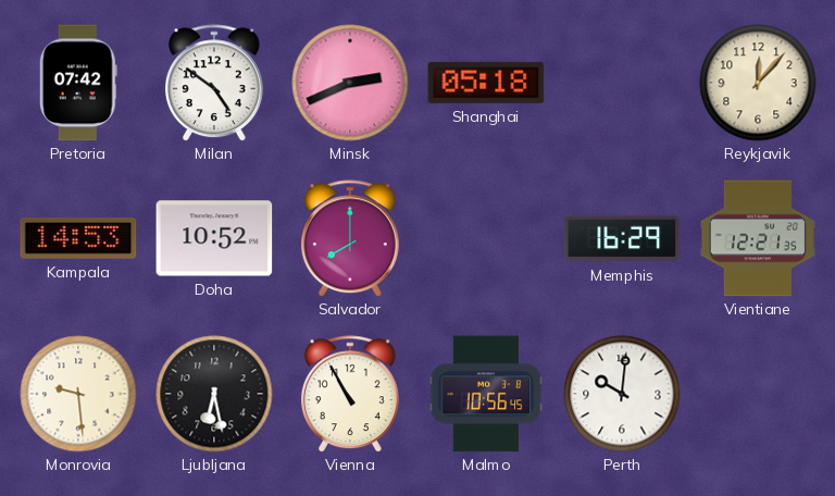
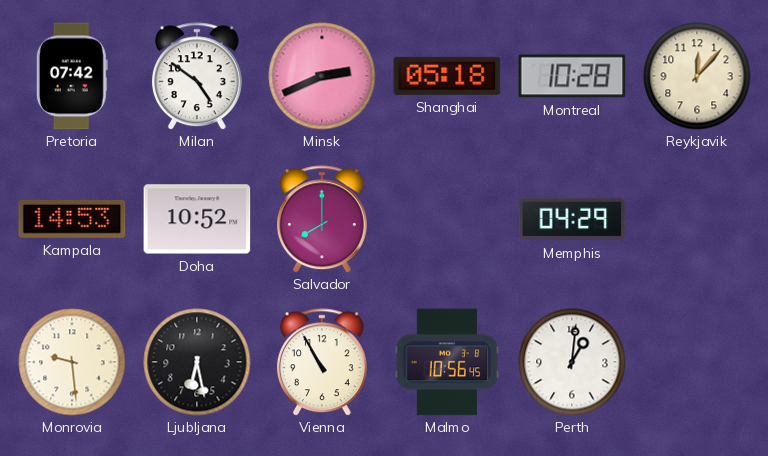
Montreal: none -> 10:28
Memphis: 16:29 -> 04:29
Vientiane: 12:21 -> none
Perth: 10:01 -> 1:01
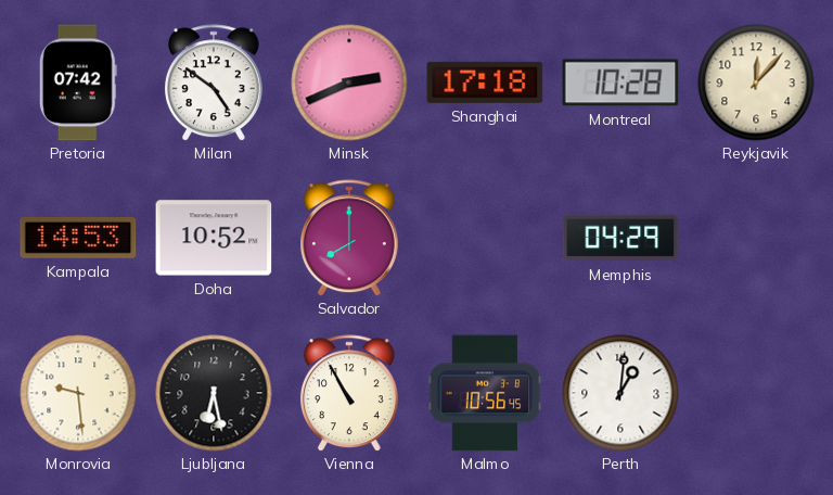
Shanghai: 05:18 -> 17:18
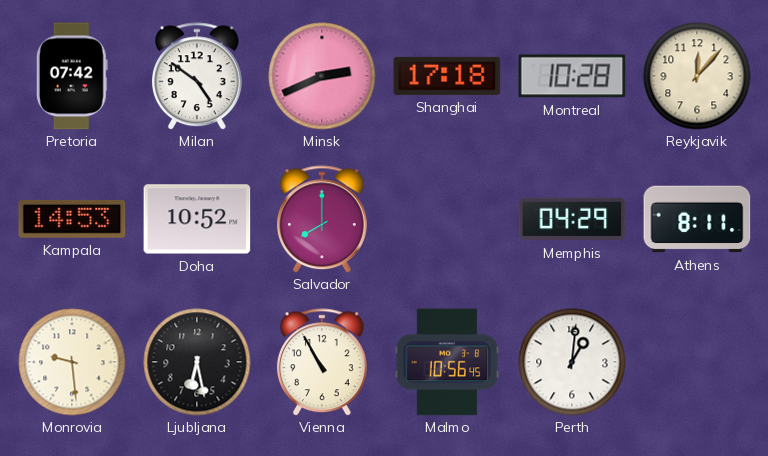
Athens: none -> 8:11
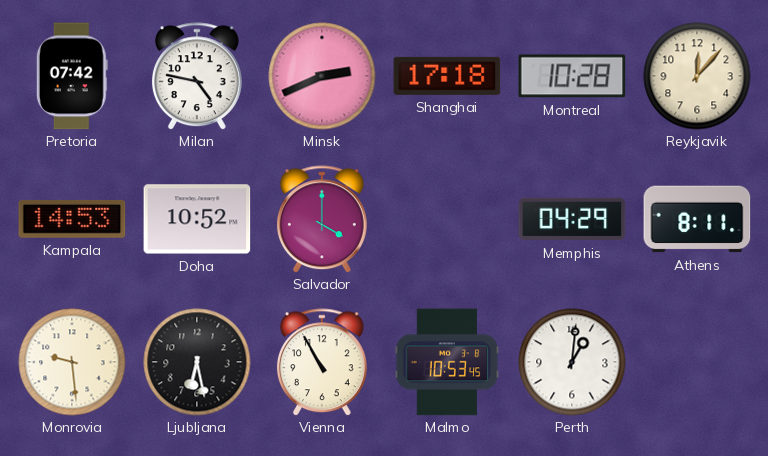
Milan: 4:51 -> 4:47
Salvador: 8:00 -> 4:00
Malmo: 10:56 -> 10:53
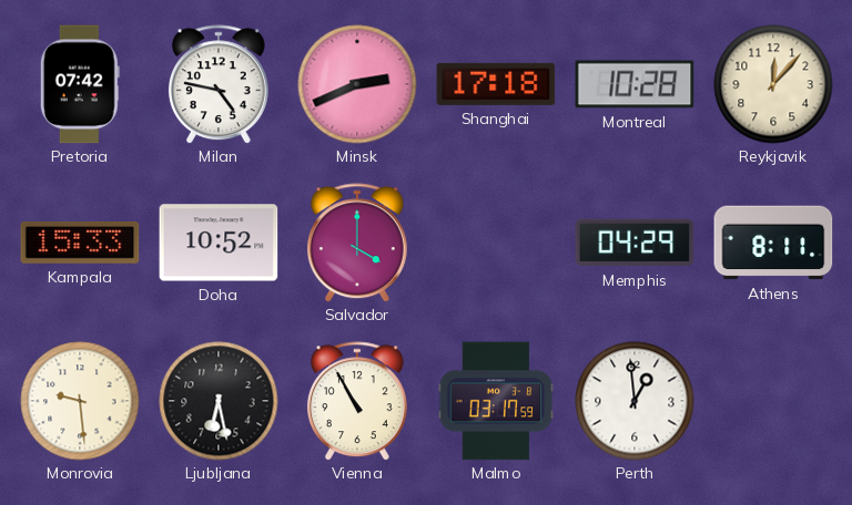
Kampala: 14:53 -> 15:33
Malmo: 10:53 -> 03:17
Perth: 1:01 -> 12:59
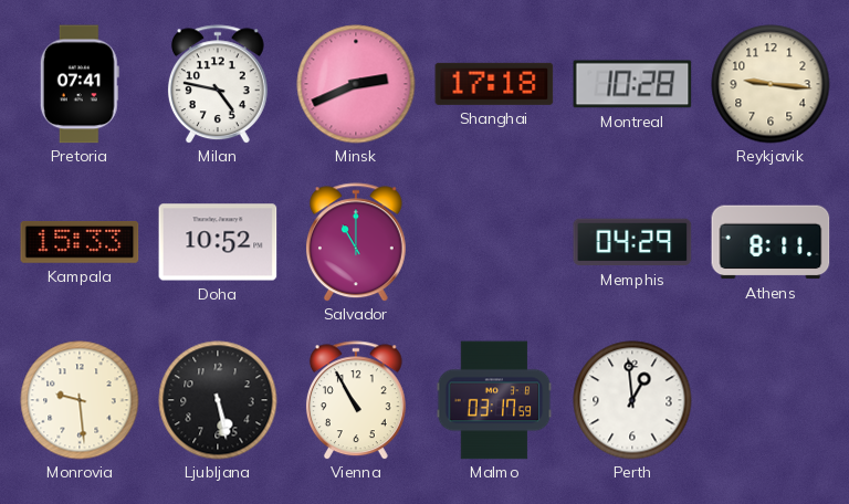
Pretoria: 07:42 -> 07:41
Reykjavik: 12:07 -> 9:16
Salvador: 4:00 -> 11:00
Ljubljana: 6:28 -> 5:28
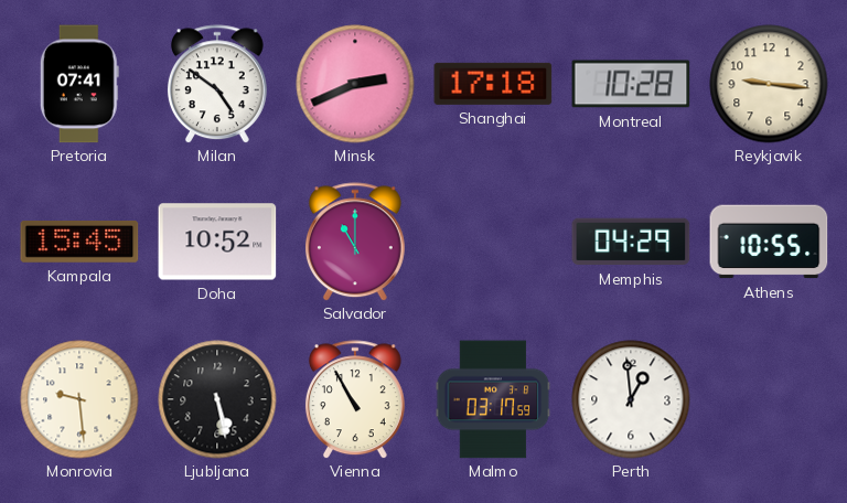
Milan: 4:47 -> 4:51
Kampala: 15:33 -> 15:45
Athens: 8:11 -> 10:55
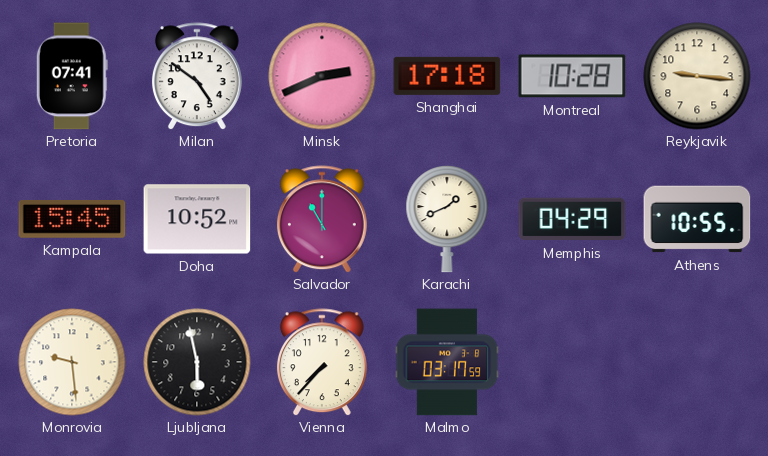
Karachi: none -> 1:41
Ljubljana: 5:28 -> 5:58
Vienna: 10:55 -> 7:37
Perth: 12:59 -> none
